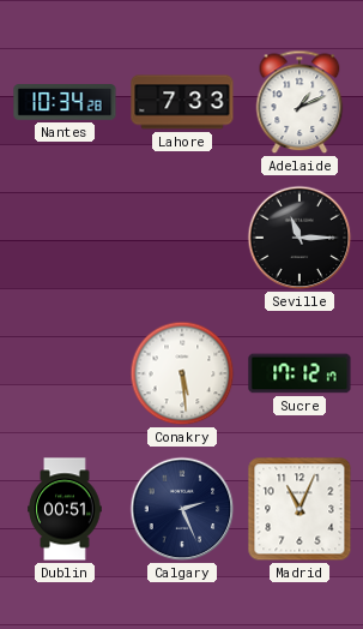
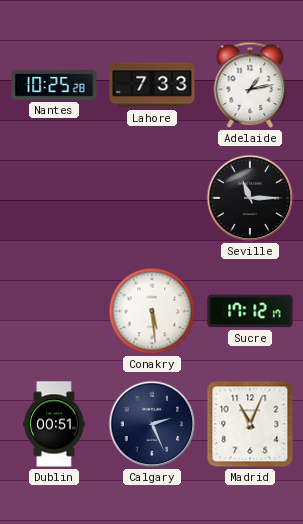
Nantes: 10:34 -> 10:25
Adelaide: 1:11 -> 1:13
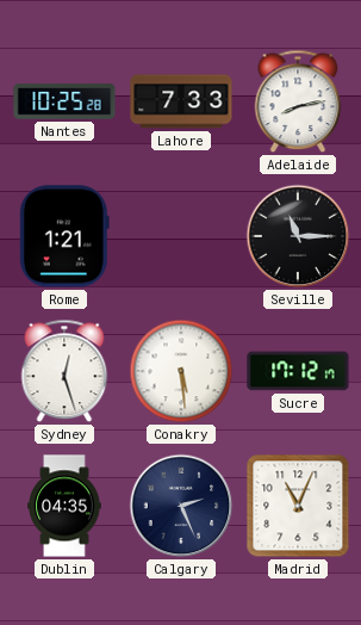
Adelaide: 1:13 -> 8:13
Rome: none -> 1:21
Sydney: none -> 12:27
Dublin: 00:51 -> 04:35
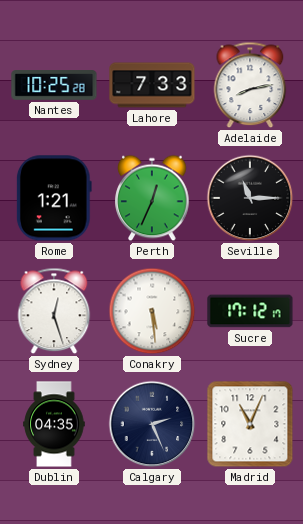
Perth: none -> 12:34
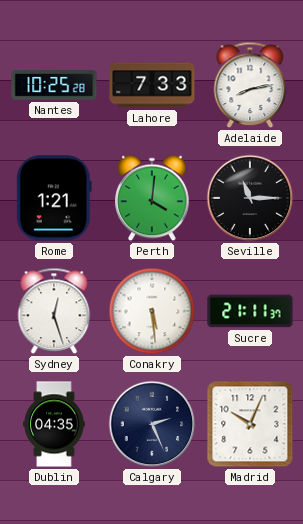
Perth: 12:34 -> 4:01
Sucre: 17:12 -> 21:11
Madrid: 11:04 -> 10:04
